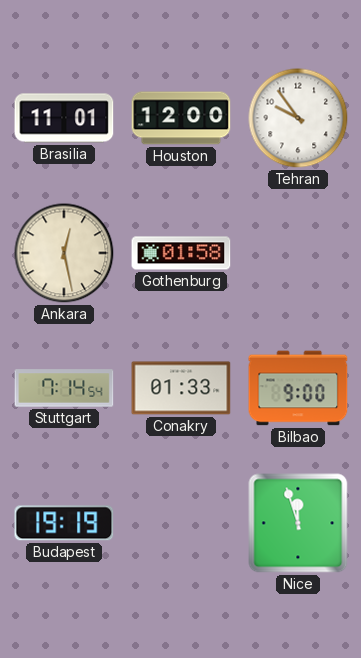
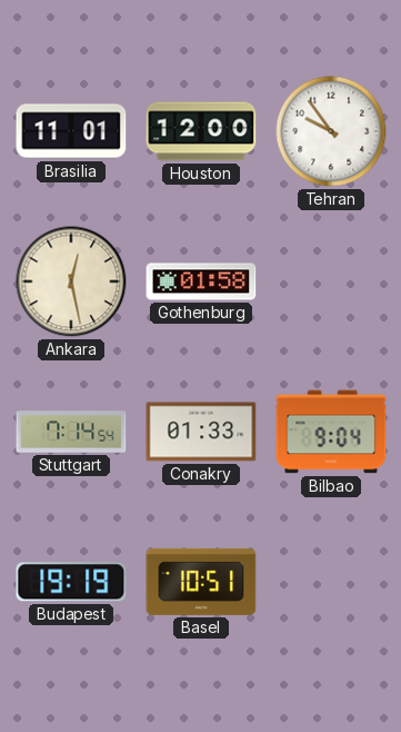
Bilbao: 9:00 -> 9:04
Basel: none -> 10:51
Nice: 11:57 -> none
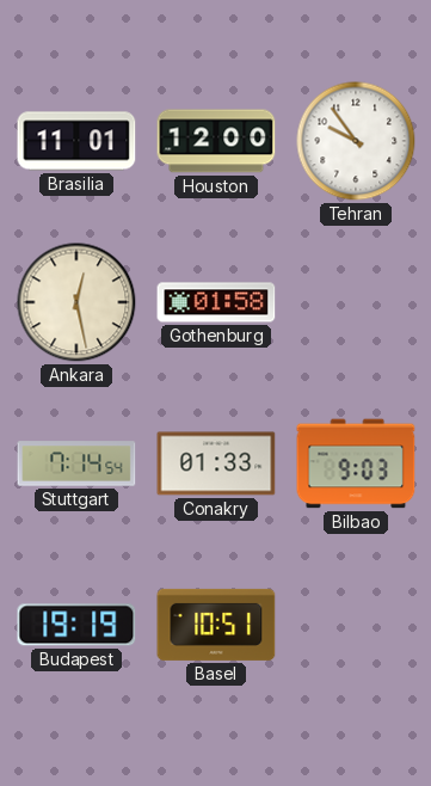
Bilbao: 9:04 -> 9:03
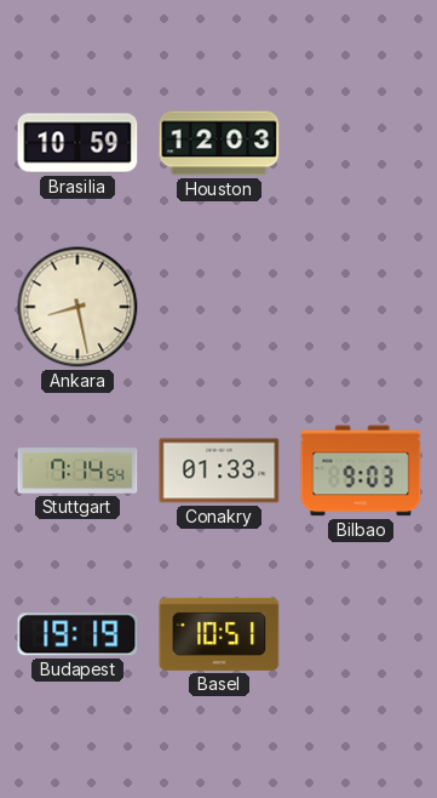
Brasilia: 11:01 -> 10:59
Houston: 12:00 -> 12:03
Tehran: 9:54 -> none
Ankara: 12:28 -> 8:28
Gothenburg: 01:58 -> none
